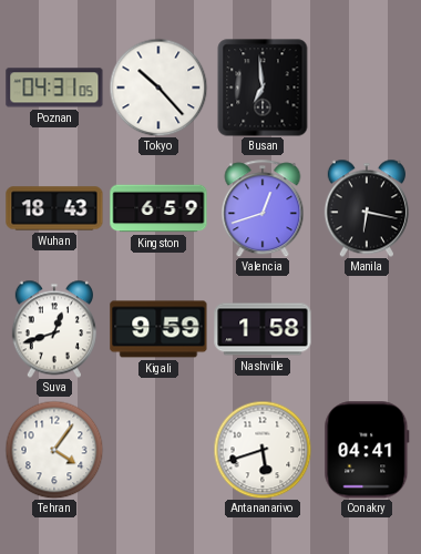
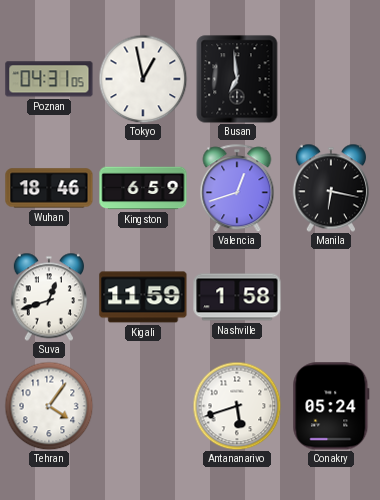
Tokyo: 10:23 -> 12:58
Wuhan: 18:43 -> 18:46
Kigali: 9:59 -> 11:59
Conakry: 04:41 -> 05:24
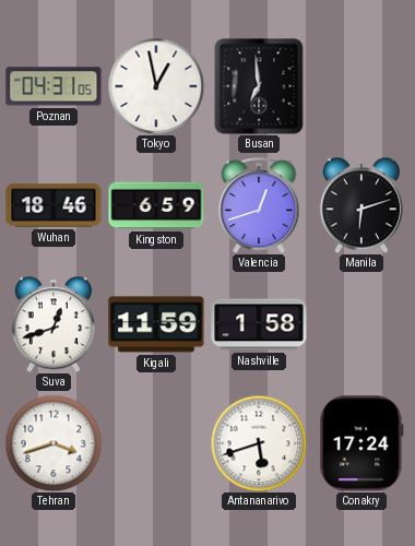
Manila: 6:17 -> 6:12
Tehran: 4:06 -> 3:42
Conakry: 05:24 -> 17:24
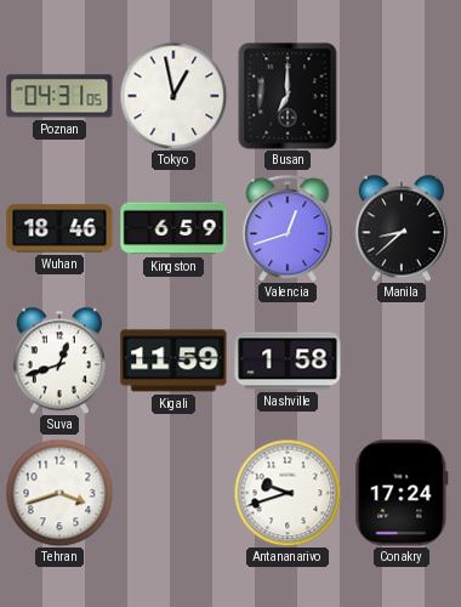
Busan: 6:59 -> 7:00
Manila: 6:12 -> 8:38
Antananarivo: 5:42 -> 9:42
